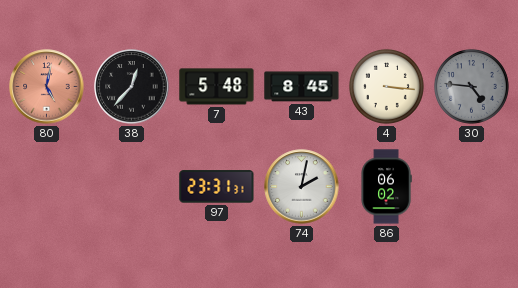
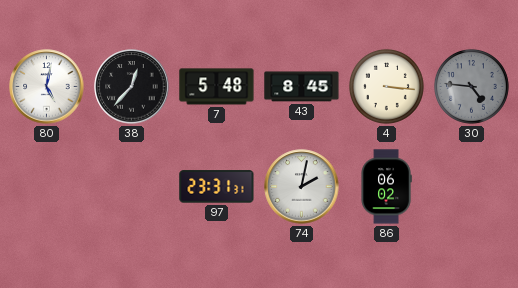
80 dial: salmon -> white
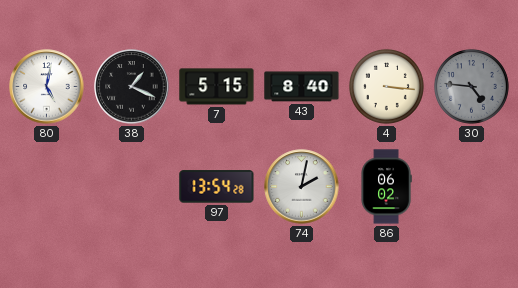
38: 12:37 -> 1:19
7: 5:48 -> 5:15
43: 8:45 -> 8:40
97: 23:31 -> 13:54
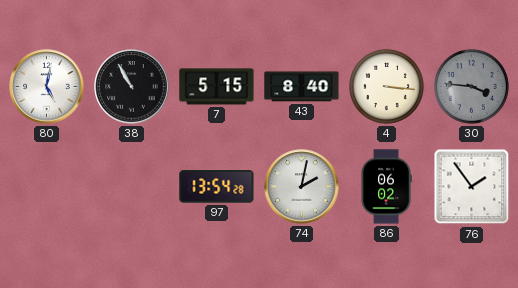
38: 1:19 -> 10:55
30: 4:46 -> 3:46
76: none -> 1:54
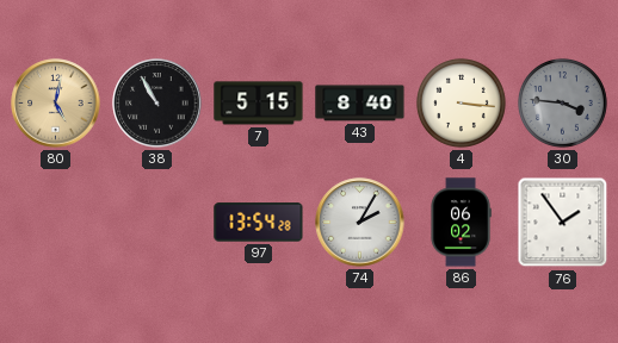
80 dial: white -> champagne
74: 2:02 -> 2:05
